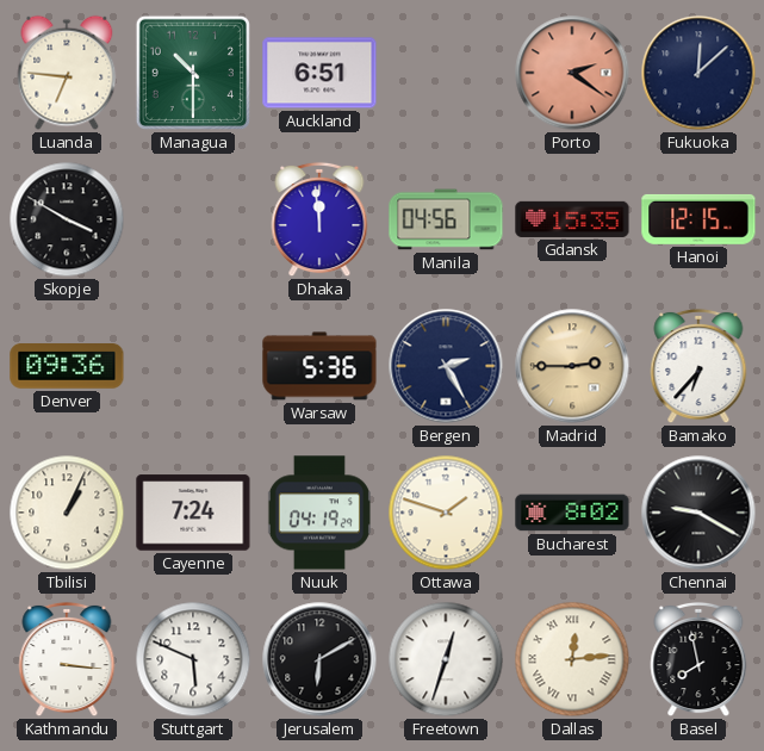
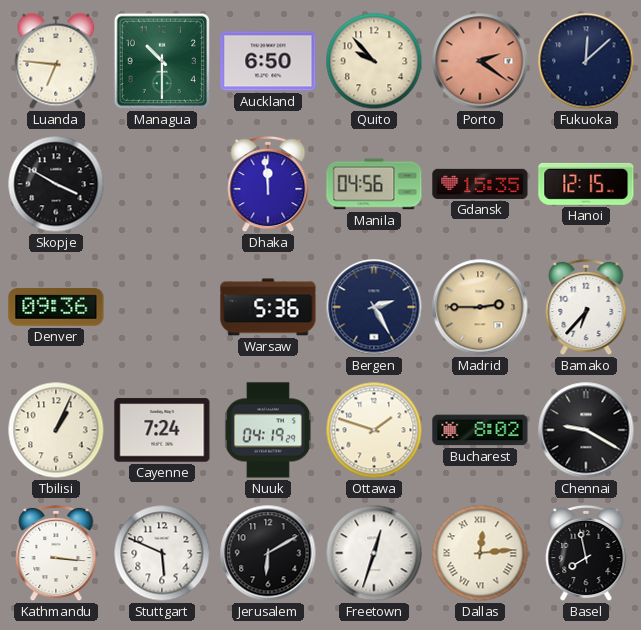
Auckland: 6:51 -> 6:50
Quito: none -> 9:53
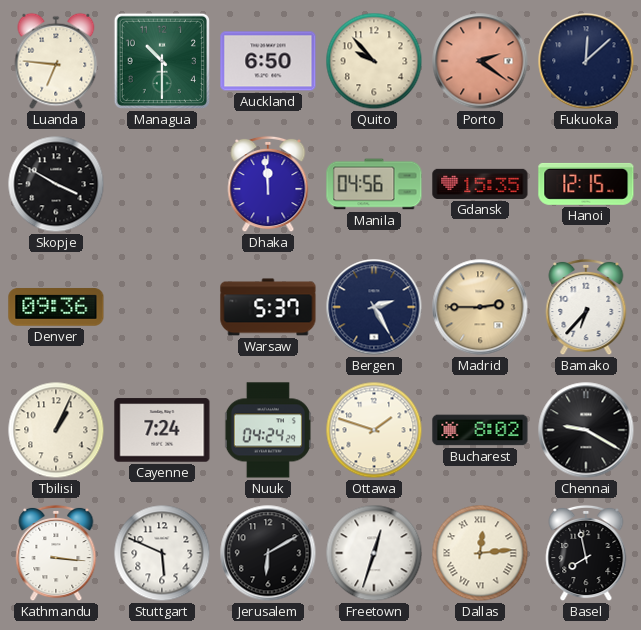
Warsaw: 5:36 -> 5:37
Nuuk: 04:19 -> 04:24
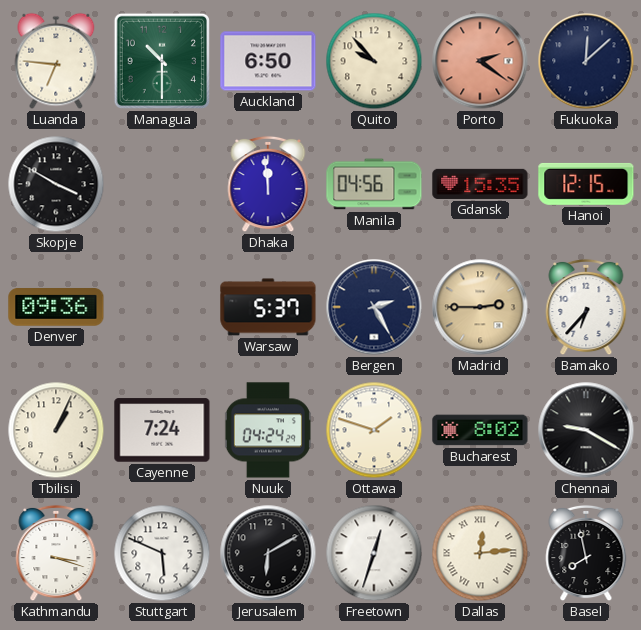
Kathmandu: 3:16 -> 3:18
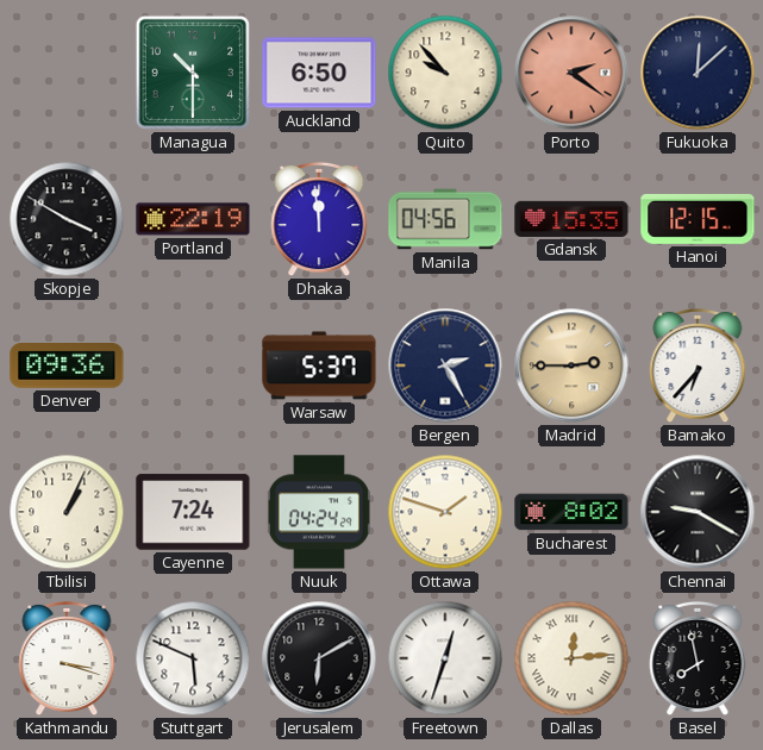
Luanda: 6:46 -> none
Portland: none -> 22:19
